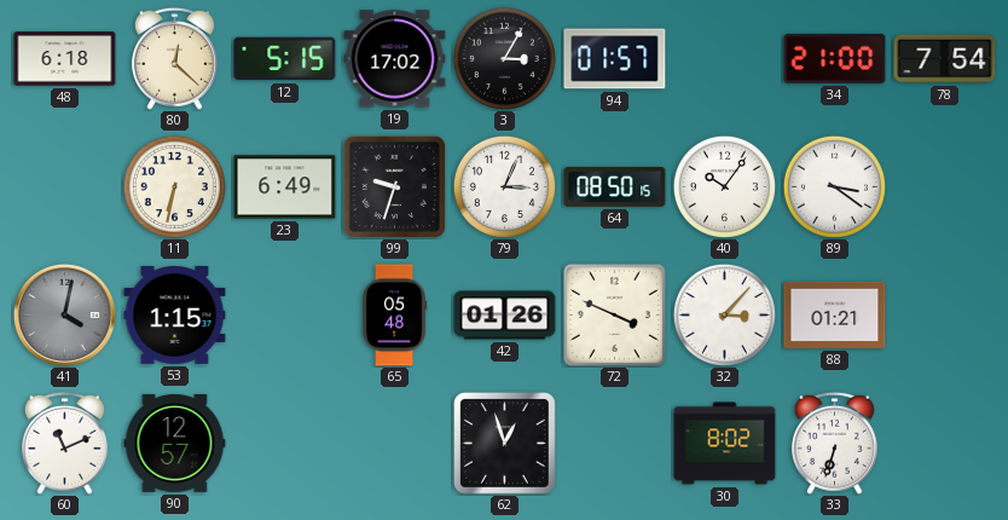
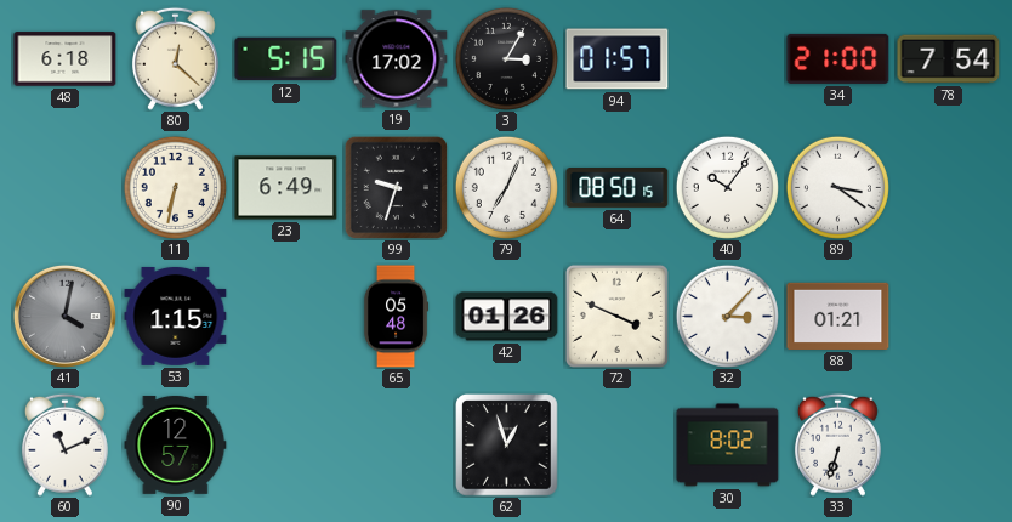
79: 3:04 -> 7:04
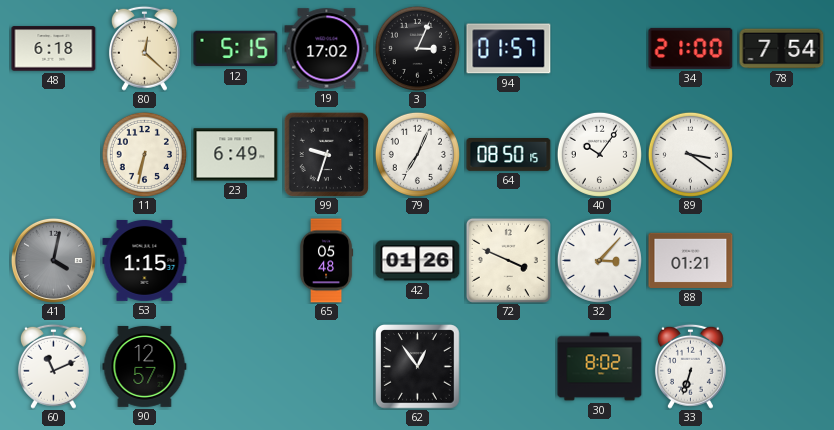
3: 3:05 -> 3:04
62: 12:57 -> 12:54
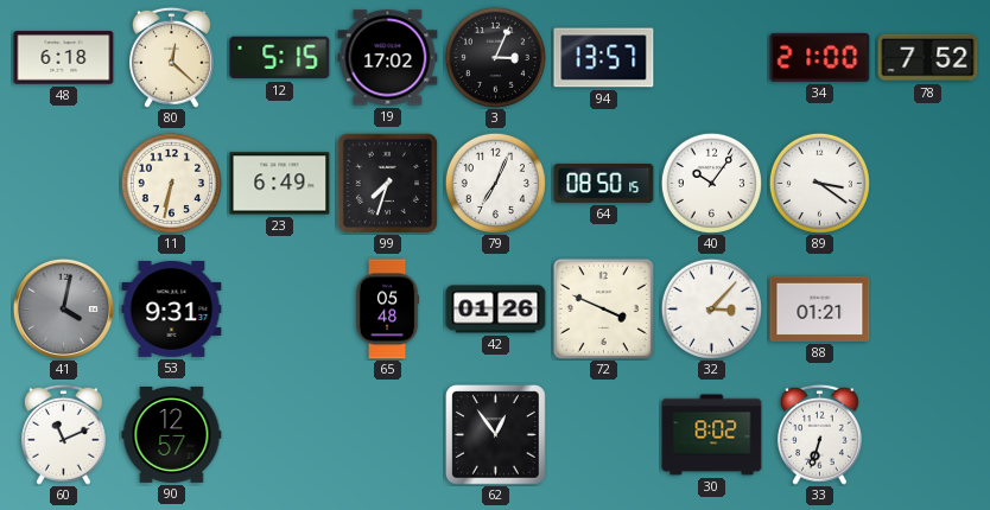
94: 01:57 -> 13:57
78: 7:54 -> 7:52
99: 9:33 -> 7:33
53: 1:15 -> 9:31
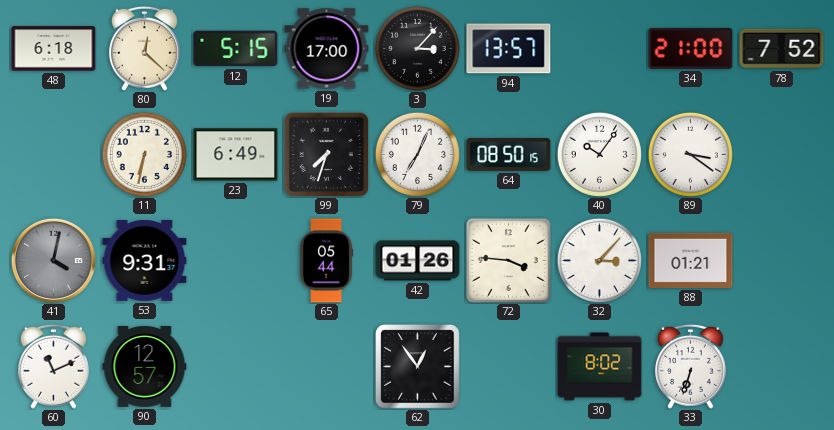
19: 17:02 -> 17:00
3: 3:04 -> 3:07
65: 05:48 -> 05:44
72: 3:49 -> 3:46
